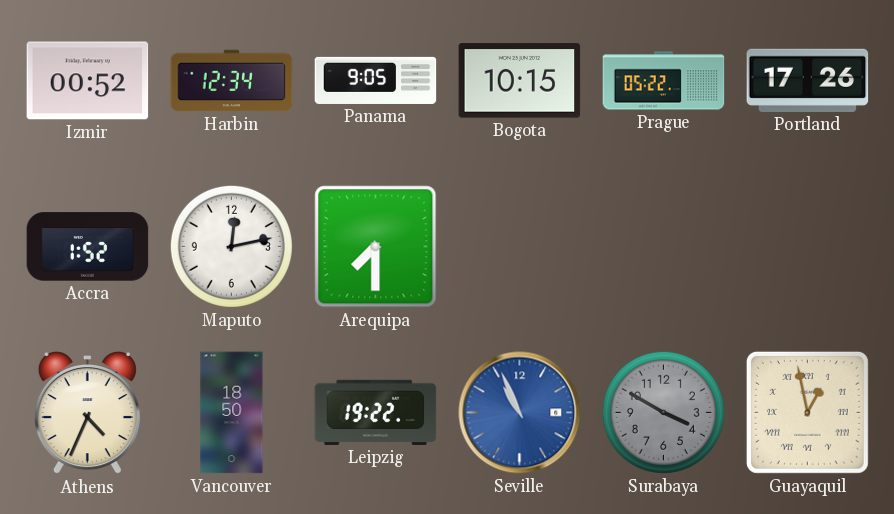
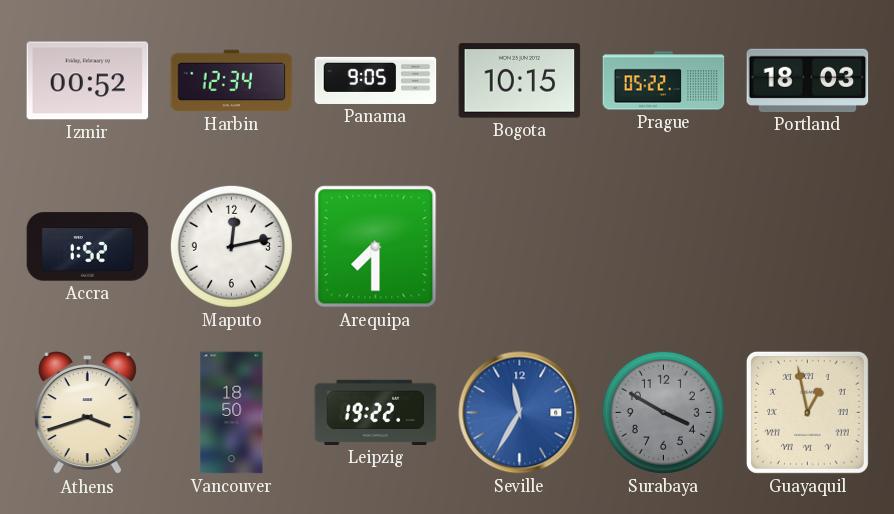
Portland: 17:26 -> 18:03
Athens: 4:34 -> 3:42
Seville: 10:56 -> 11:35
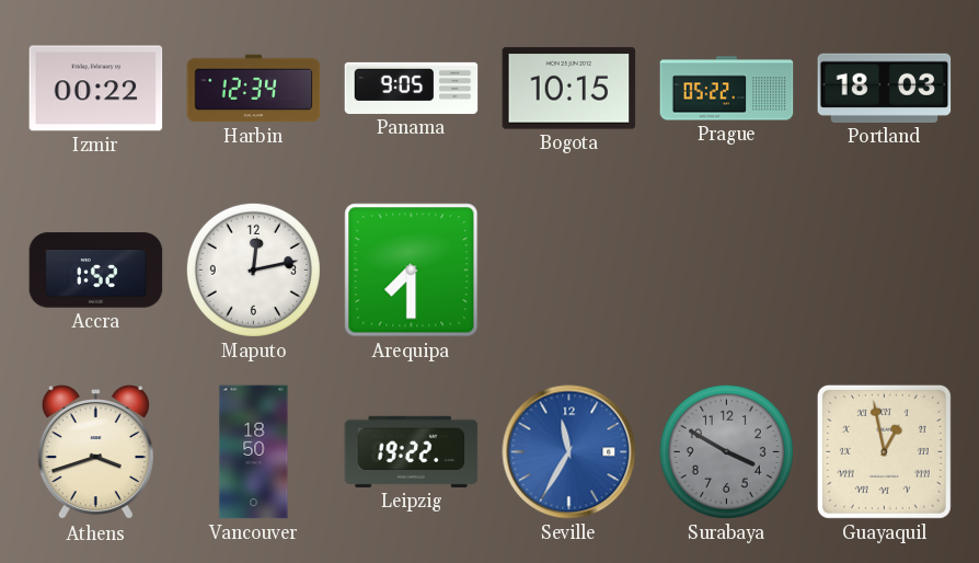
Izmir: 00:52 -> 00:22
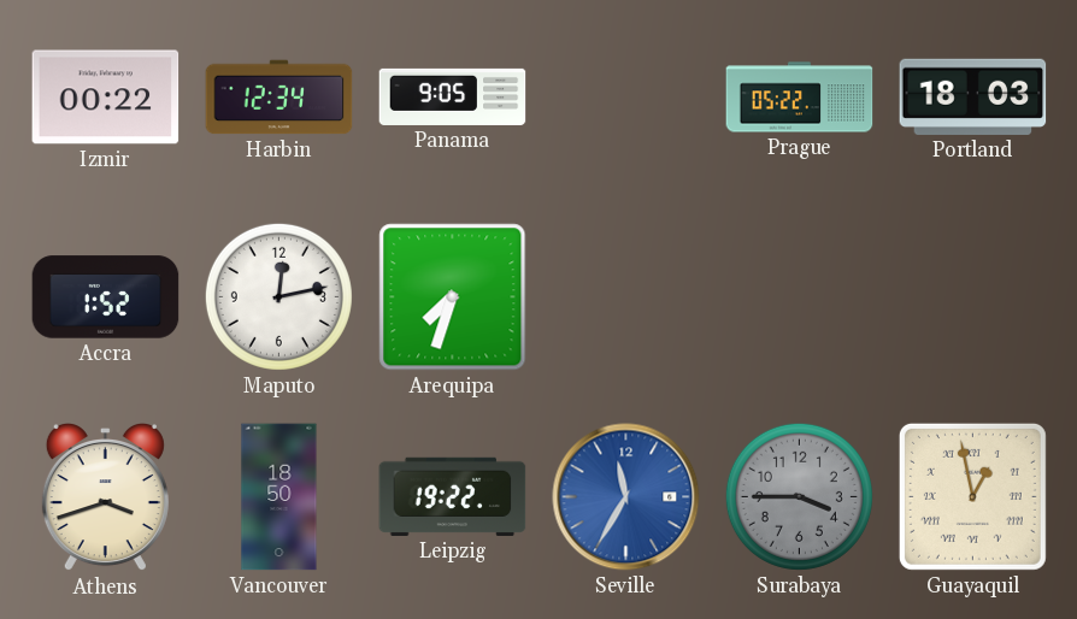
Bogota: 10:15 -> none
Arequipa: 7:30 -> 7:33
Surabaya: 3:50 -> 3:45
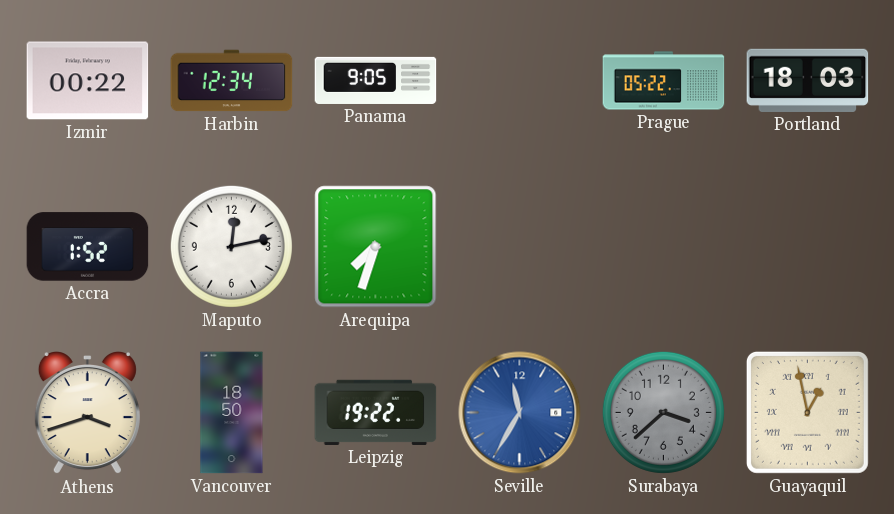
Surabaya: 3:45 -> 3:38
